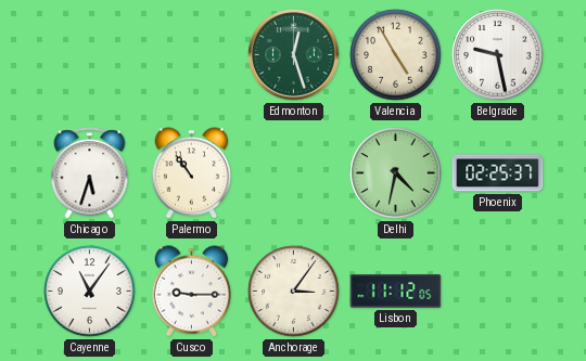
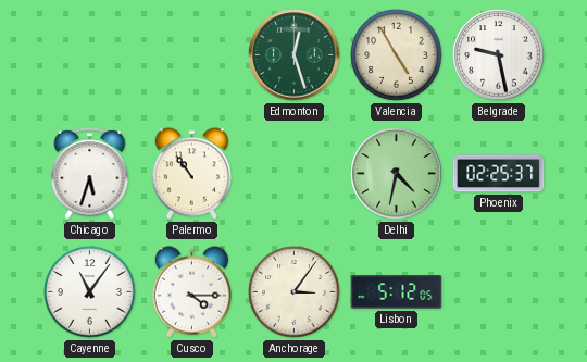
Cusco: 9:15 -> 4:15
Lisbon: 11:12 -> 5:12
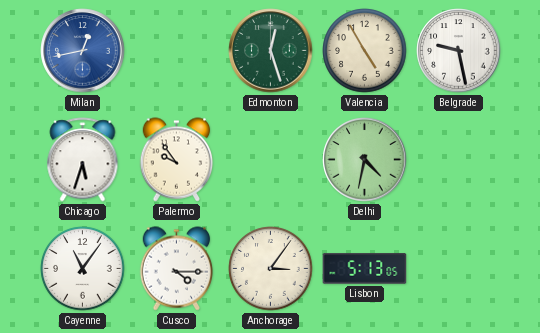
Milan: none -> 12:43
Palermo: 10:54 -> 9:54
Phoenix: 02:25 -> none
Lisbon: 5:12 -> 5:13
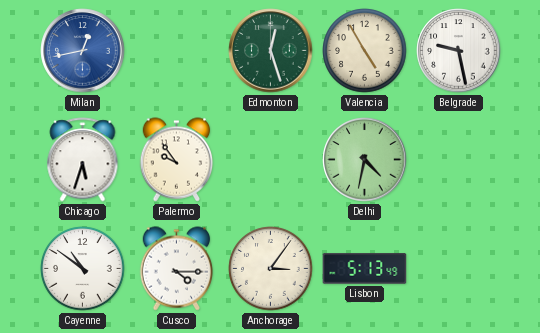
Cayenne: 11:06 -> 10:51
Lisbon: 5:13:05 -> 5:13:49
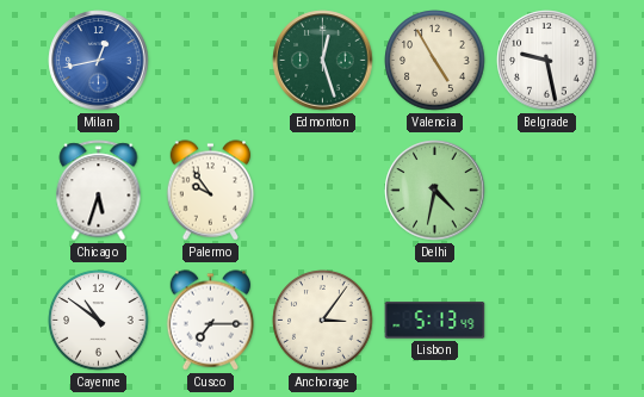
Cusco: 4:15 -> 7:15
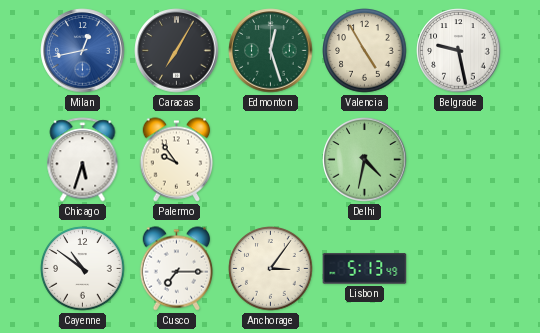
Caracas: none -> 7:05
